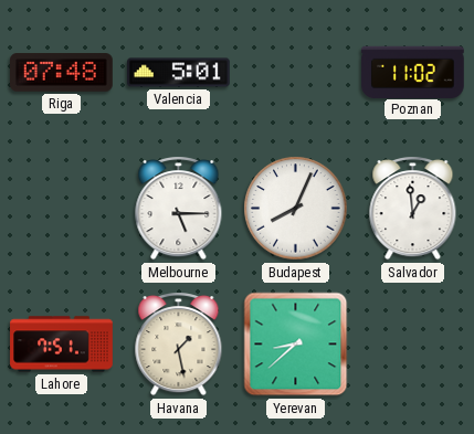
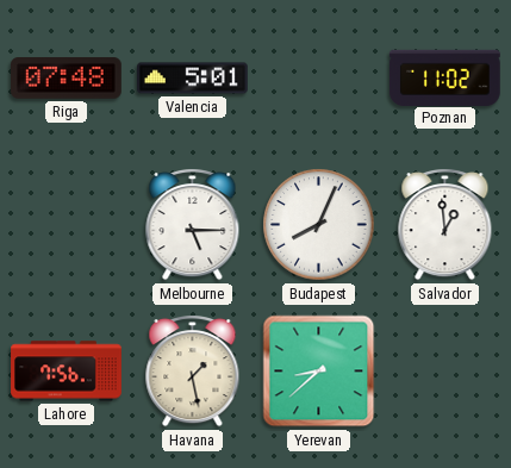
Lahore: 7:51 -> 7:56
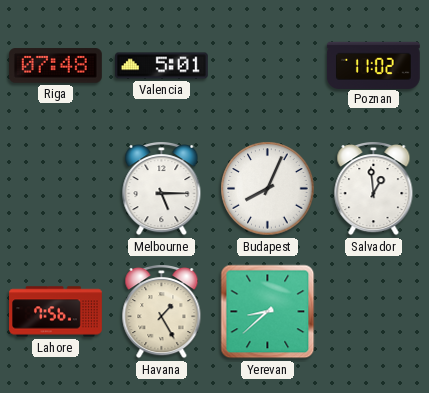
Havana: 1:28 -> 1:25
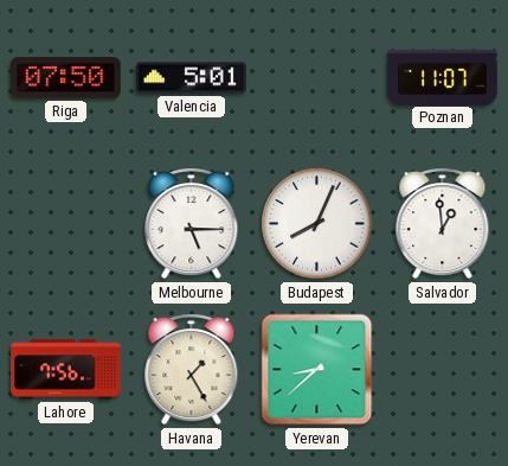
Riga: 07:48 -> 07:50
Poznan: 11:02 -> 11:07
